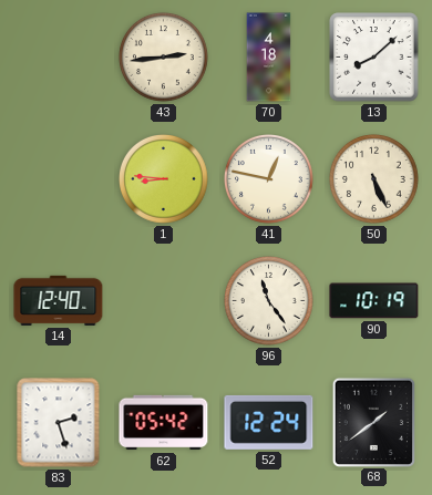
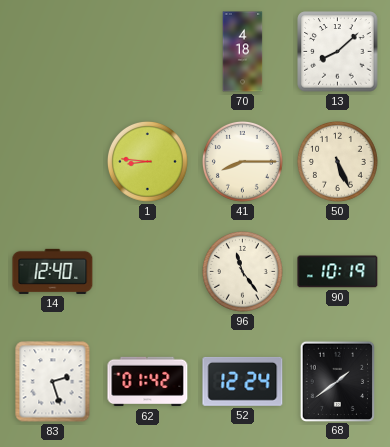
43: 2:44 -> none
41: 12:47 -> 8:15
62: 05:42 -> 01:42
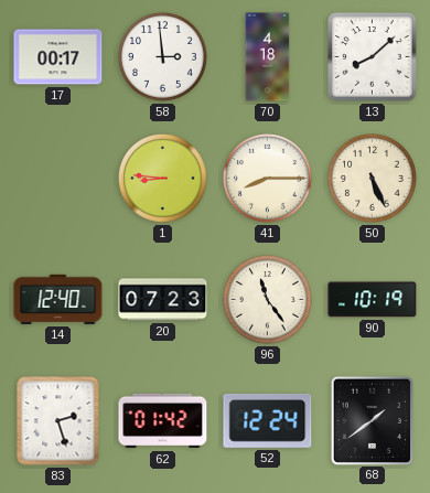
17: none -> 00:17
58: none -> 2:59
20: none -> 07:23
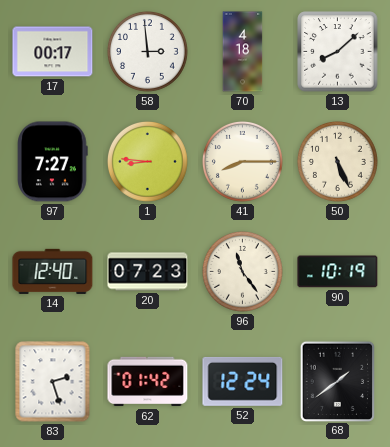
97: none -> 7:27
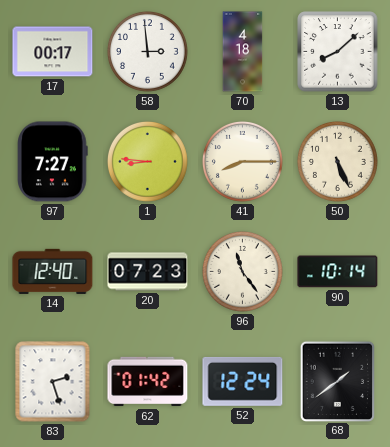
90: 10:19 -> 10:14
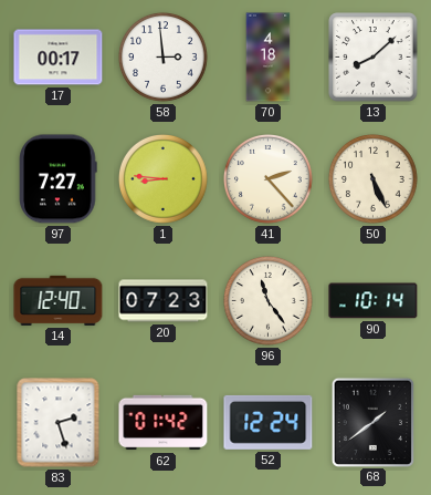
41: 8:15 -> 2:23
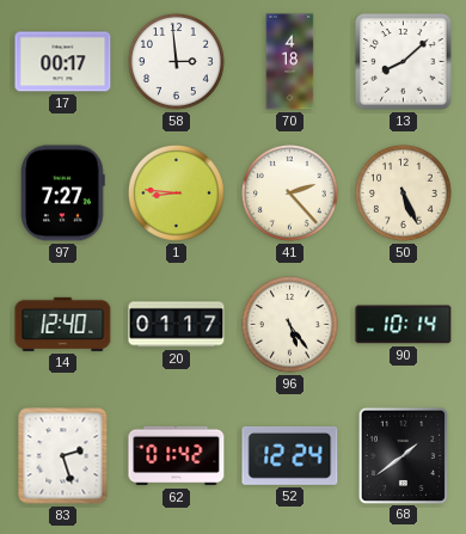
20: 07:23 -> 01:17
96: 11:24 -> 5:24
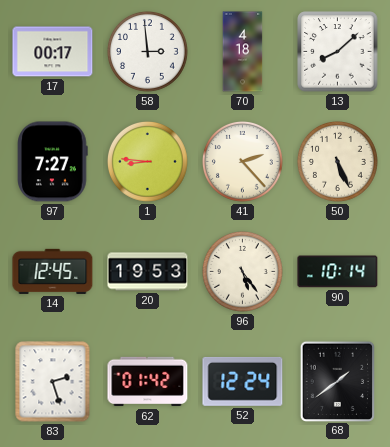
14: 12:40 -> 12:45
20: 01:17 -> 19:53
